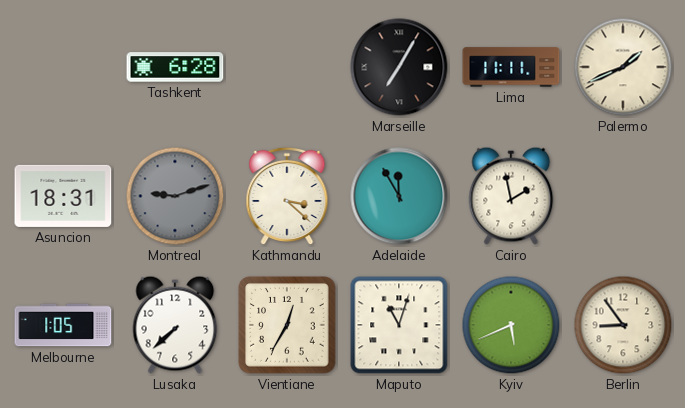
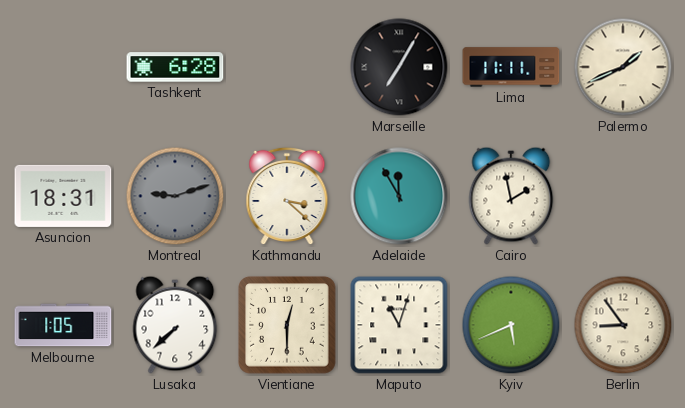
Vientiane: 12:35 -> 12:30
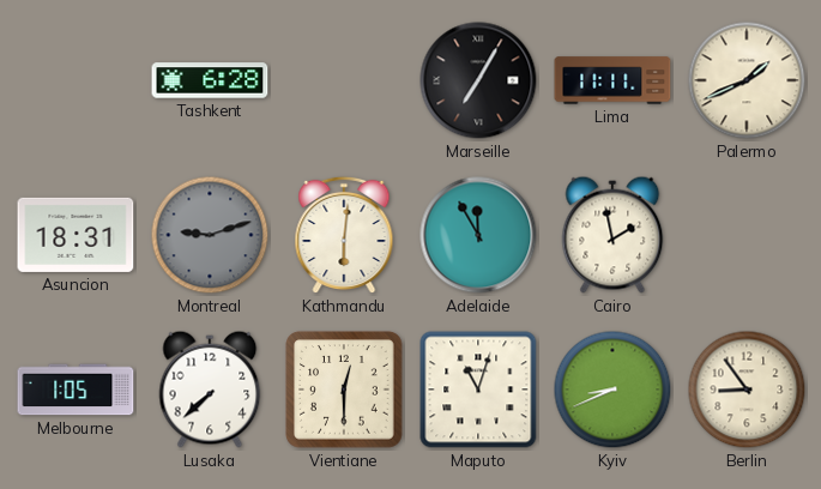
Kathmandu: 3:22 -> 6:01
Kyiv: 5:41 -> 8:41
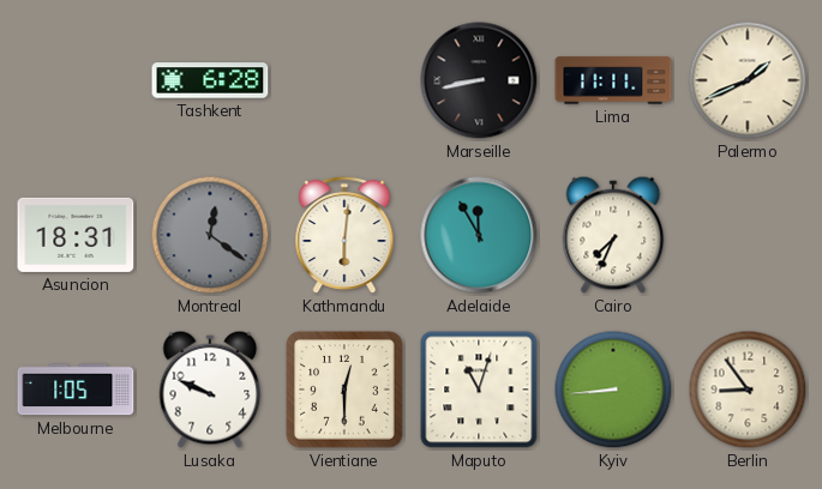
Marseille: 7:05 -> 8:43
Montreal: 9:12 -> 12:21
Cairo: 1:58 -> 7:34
Lusaka: 7:38 -> 9:49
Kyiv: 8:41 -> 8:44
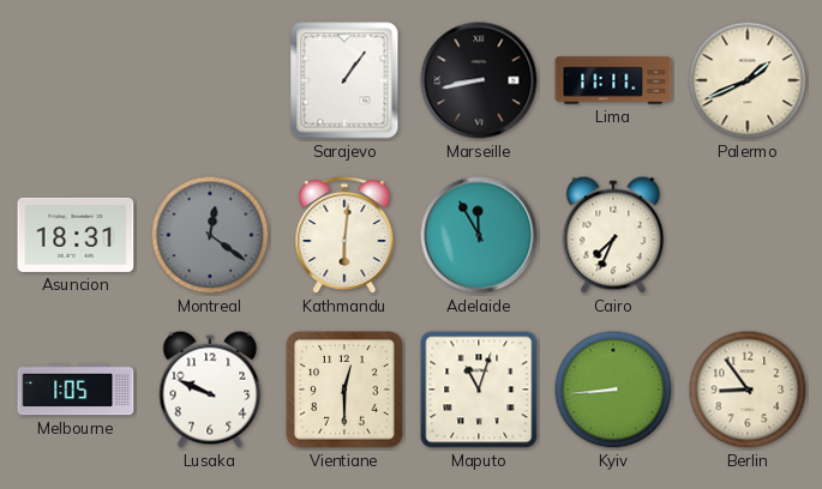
Tashkent: 6:28 -> none
Sarajevo: none -> 1:06
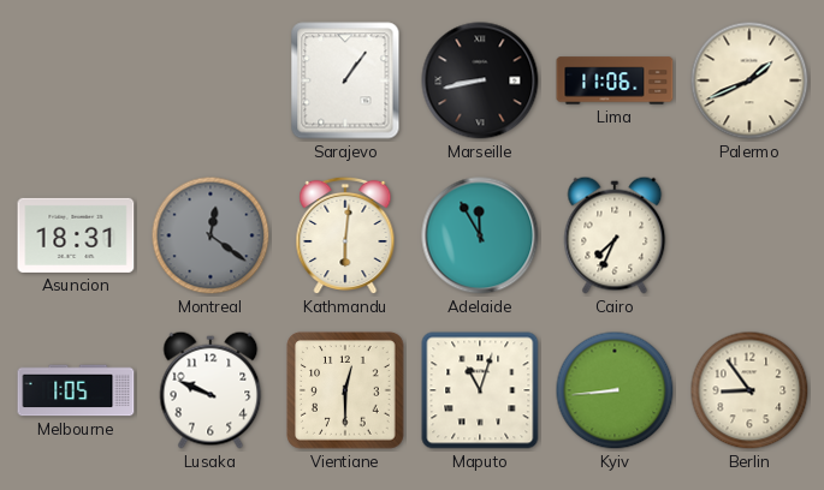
Lima: 11:11 -> 11:06
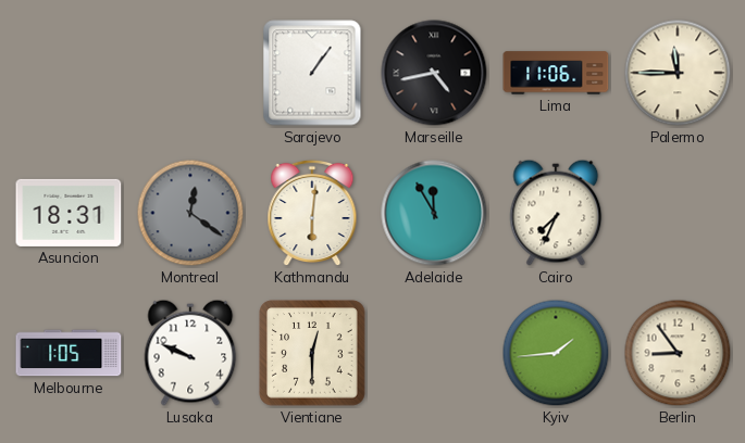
Marseille: 8:43 -> 4:43
Palermo: 1:41 -> 11:45
Maputo: 11:03 -> none
Kyiv: 8:44 -> 1:44
